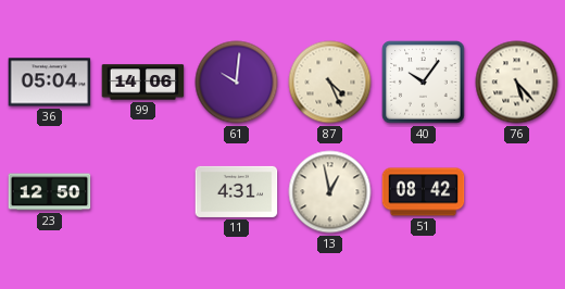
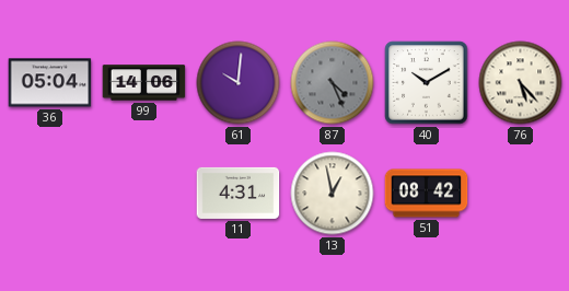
87 dial: cream -> grey
40: 10:06 -> 10:10
23: 12:50 -> none
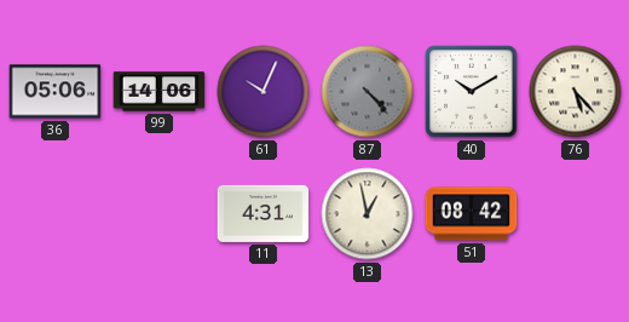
36: 05:04 -> 05:06
61: 10:01 -> 10:04
87: 4:26 -> 4:23
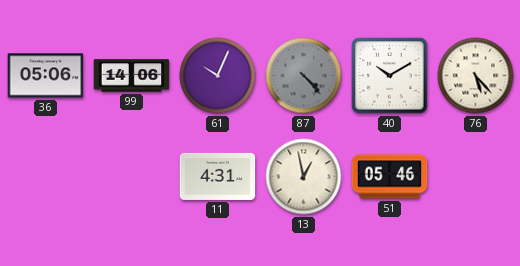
51: 08:42 -> 05:46
